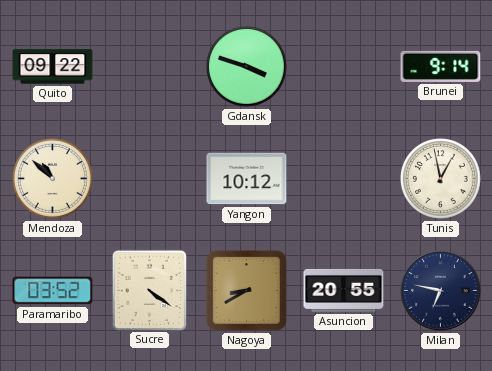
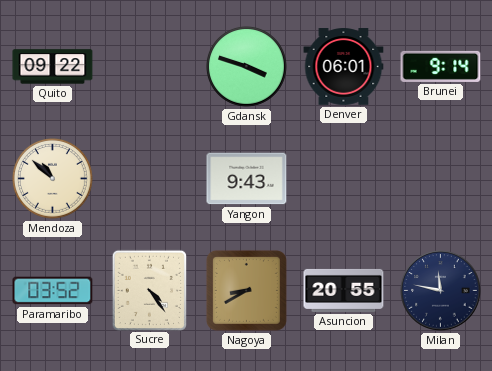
Denver: none -> 06:01
Yangon: 10:12 -> 9:43
Tunis: 12:58 -> none
Sucre: 4:21 -> 4:24
Milan: 6:47 -> 11:47
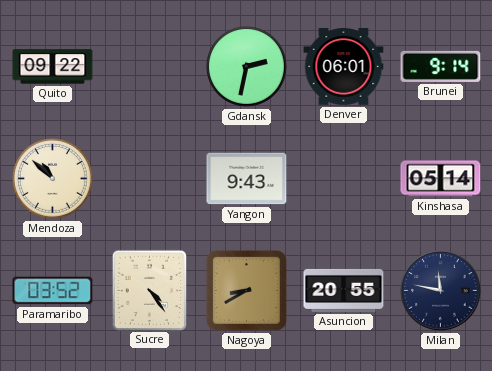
Gdansk: 3:48 -> 2:32
Kinshasa: none -> 05:14
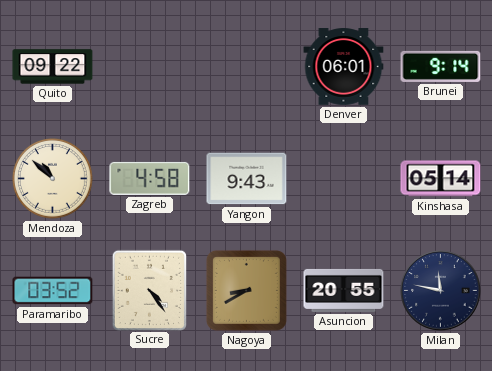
Gdansk: 2:32 -> none
Zagreb: none -> 4:58
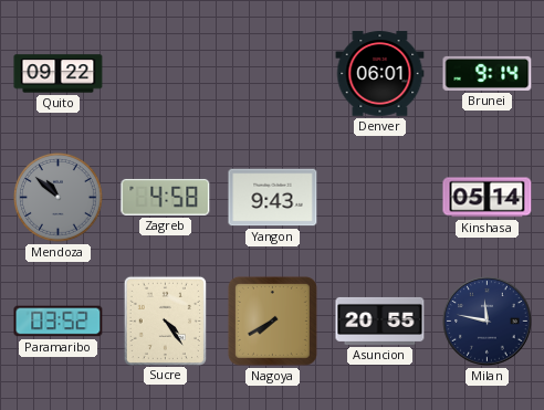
Mendoza dial: cream -> grey
Nagoya: 8:40 -> 7:40
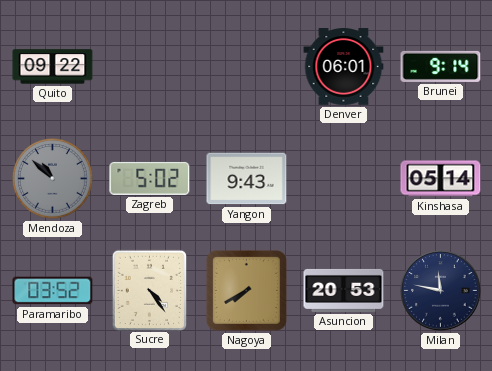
Zagreb: 4:58 -> 5:02
Asuncion: 20:55 -> 20:53
